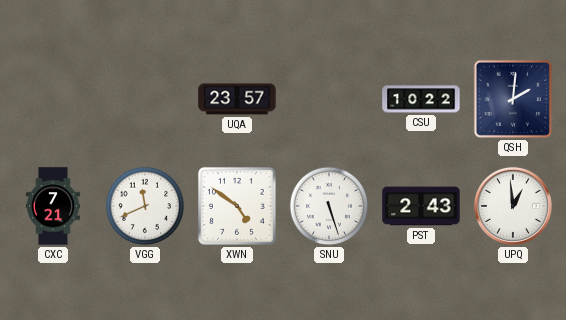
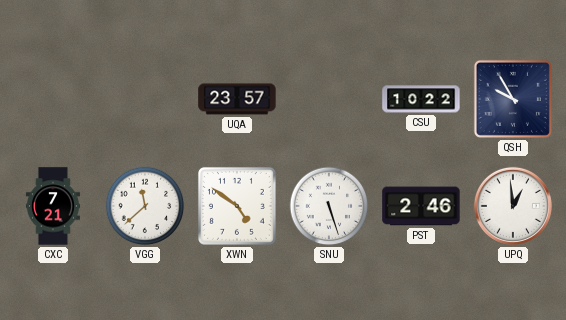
QSH: 2:01 -> 9:55
VGG: 11:41 -> 11:38
PST: 2:43 -> 2:46
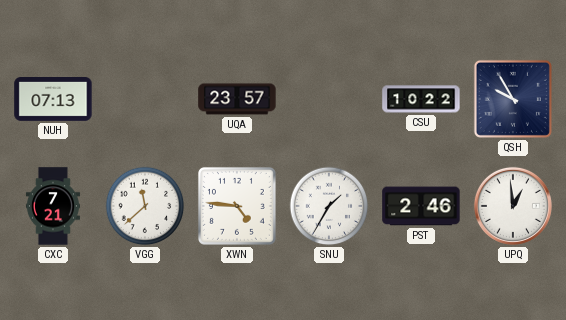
NUH: none -> 07:13
XWN: 4:51 -> 4:46
SNU: 5:27 -> 1:35
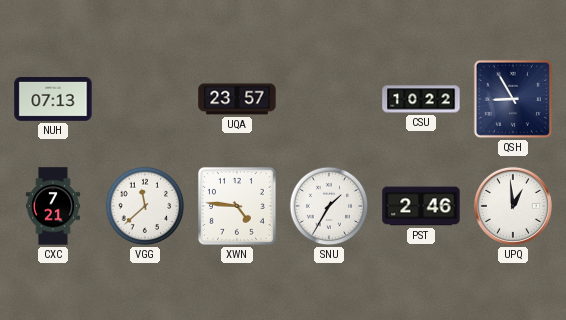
QSH: 9:55 -> 8:55
